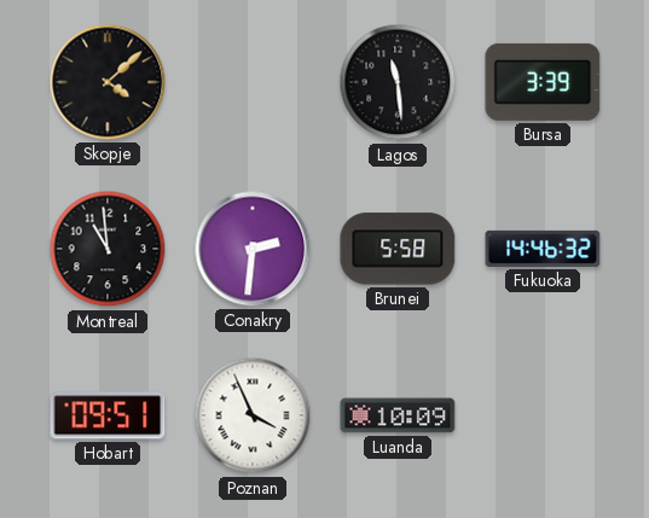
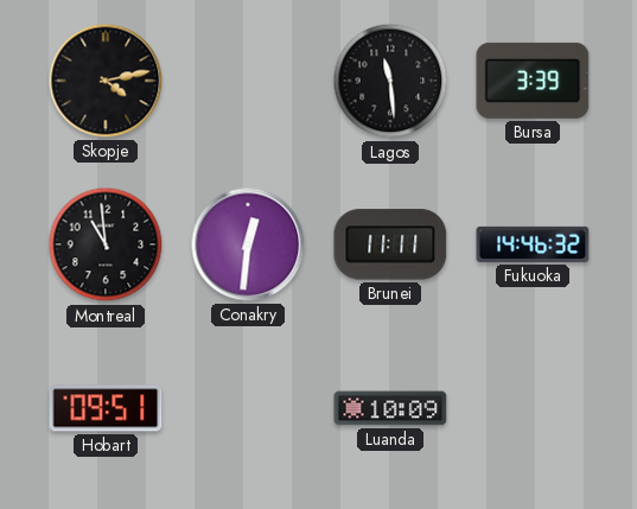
Skopje: 4:08 -> 4:13
Conakry: 2:31 -> 12:31
Brunei: 5:58 -> 11:11
Poznan: 3:56 -> none
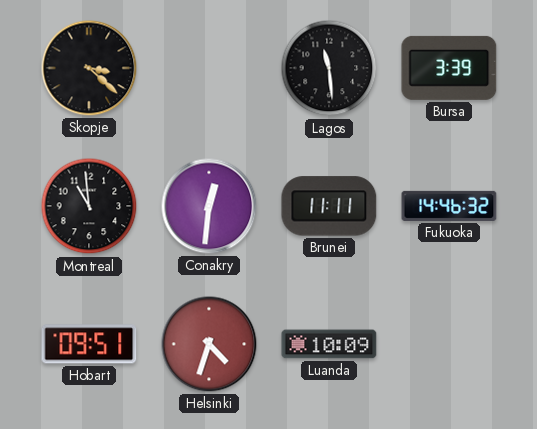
Skopje: 4:13 -> 3:22
Helsinki: none -> 4:33
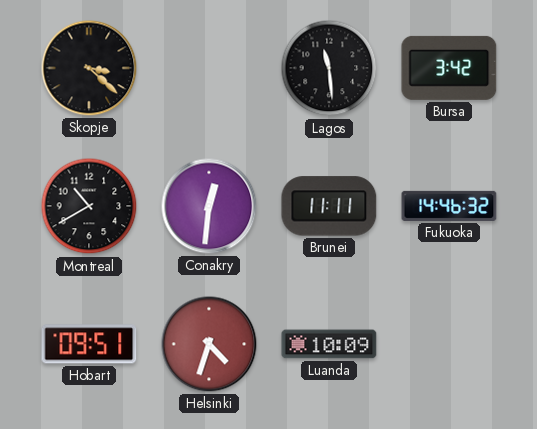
Bursa: 3:39 -> 3:42
Montreal: 10:59 -> 10:40
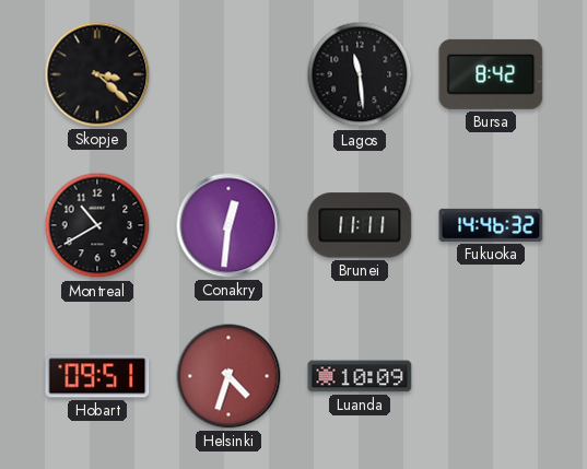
Bursa: 3:42 -> 8:42
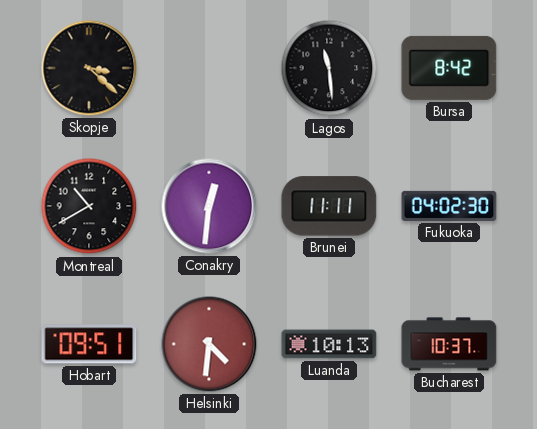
Fukuoka: 14:46 -> 04:02
Helsinki: 4:33 -> 4:31
Luanda: 10:09 -> 10:13
Bucharest: none -> 10:37
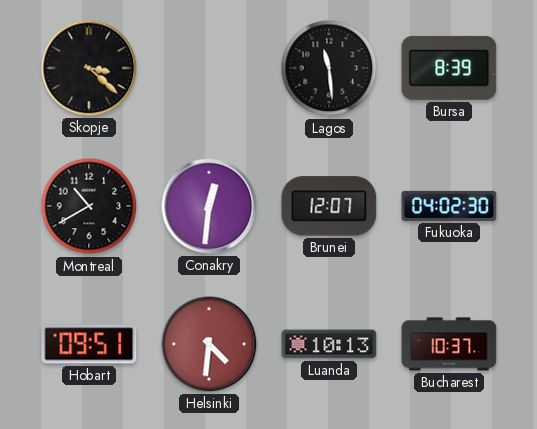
Bursa: 8:42 -> 8:39
Brunei: 11:11 -> 12:07
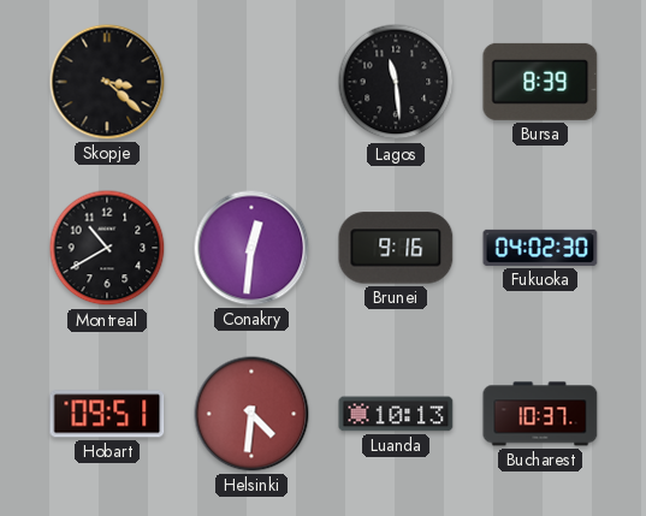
Brunei: 12:07 -> 9:16
